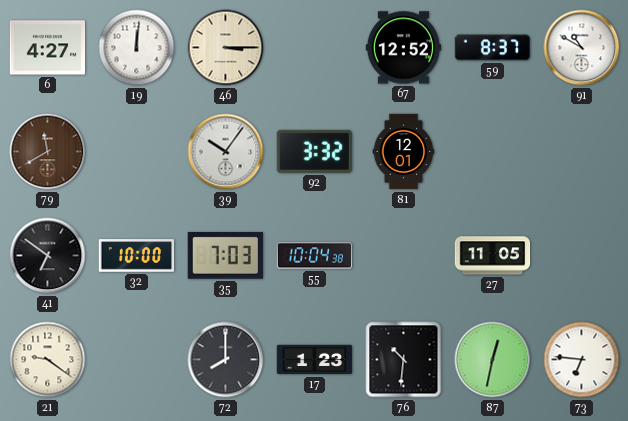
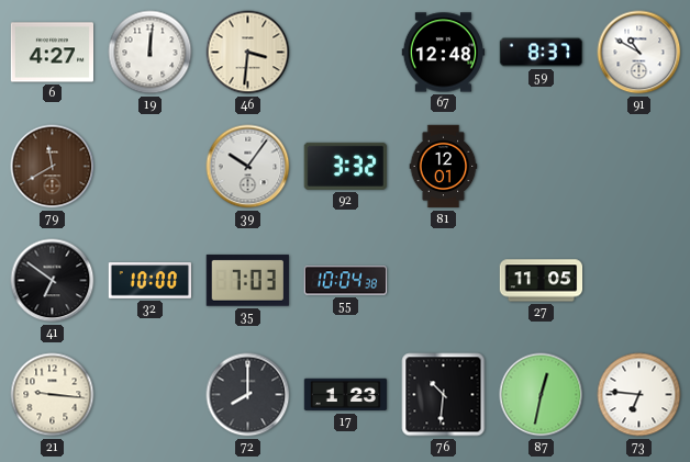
46: 3:15 -> 3:31
67: 12:52 -> 12:48
21: 9:21 -> 9:16
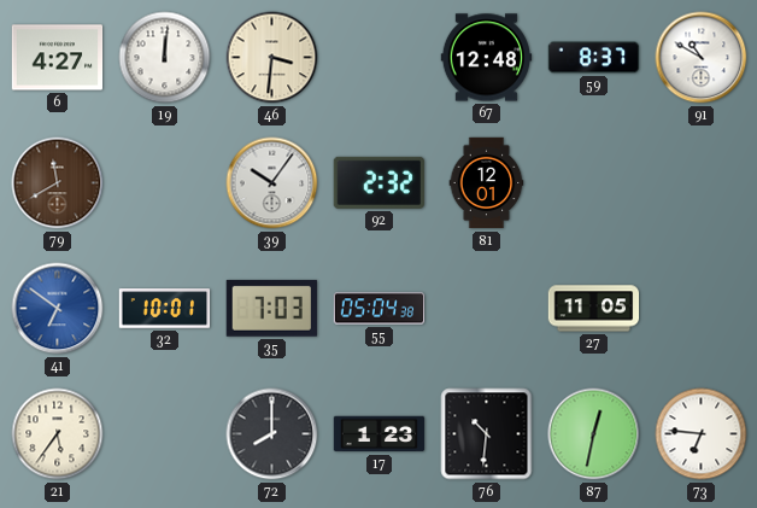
92: 3:32 -> 2:32
41 dial: black -> blue
32: 10:00 -> 10:01
55: 10:04 -> 05:04
21: 9:16 -> 5:36
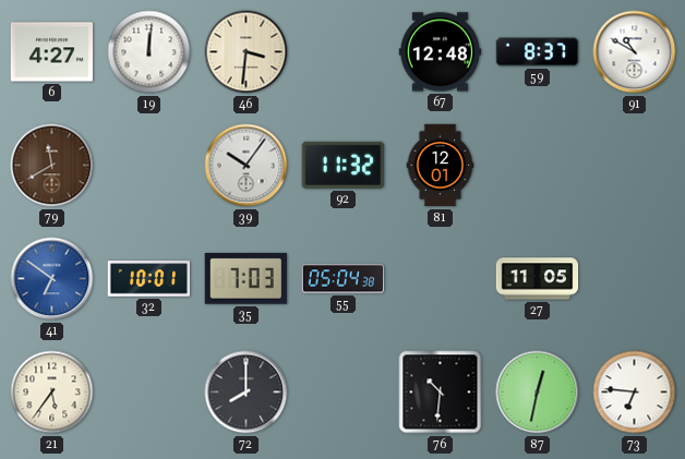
92: 2:32 -> 11:32
17: 1:23 -> none
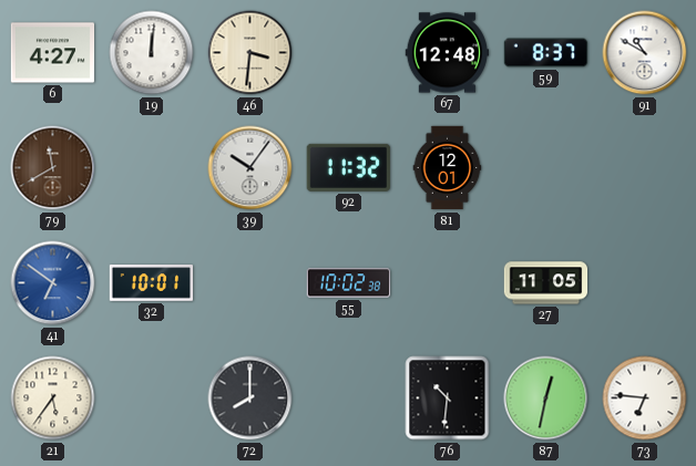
35: 7:03 -> none
55: 05:04 -> 10:02
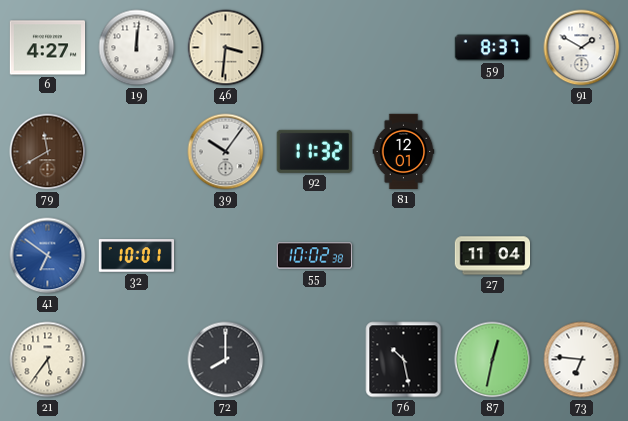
67: 12:48 -> none
91: 10:50 -> 1:50
27: 11:05 -> 11:04
76: 10:31 -> 10:28
